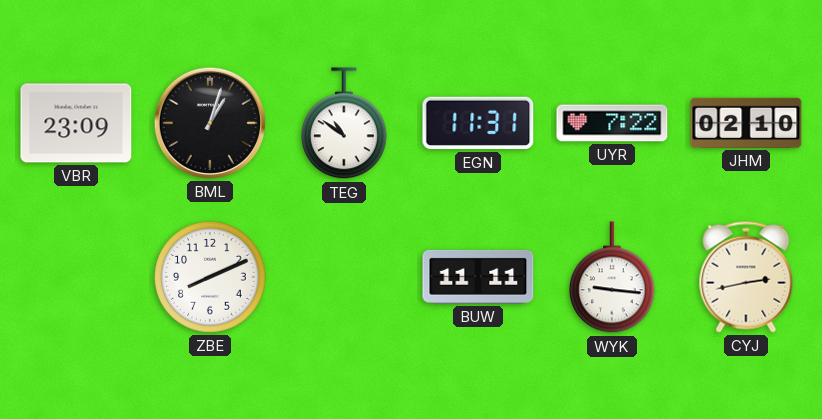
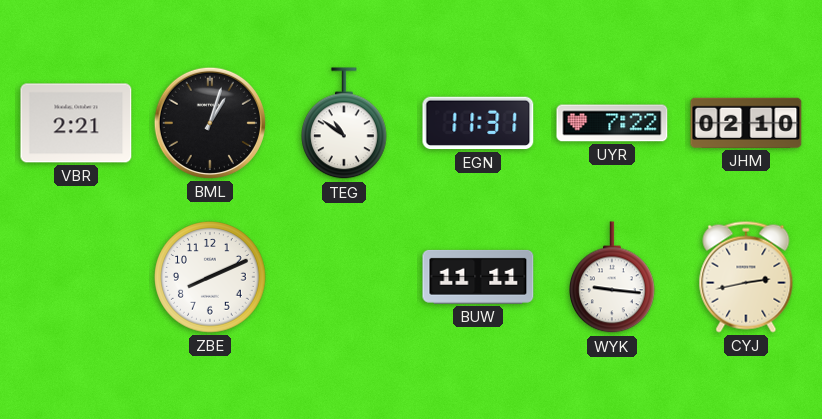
VBR: 23:09 -> 2:21
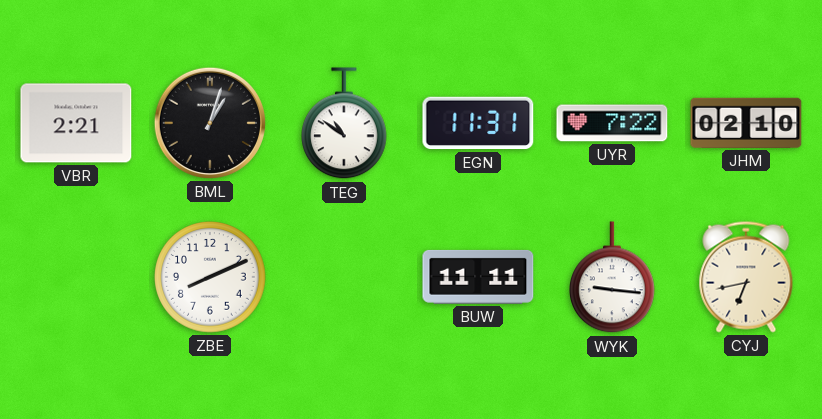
CYJ: 2:43 -> 6:43
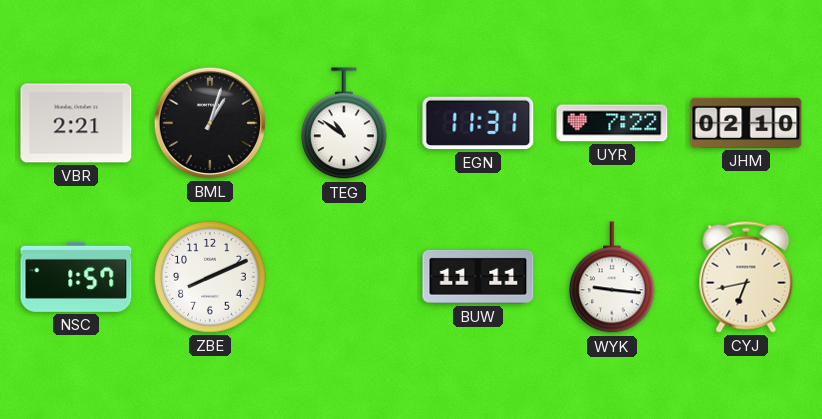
NSC: none -> 1:57
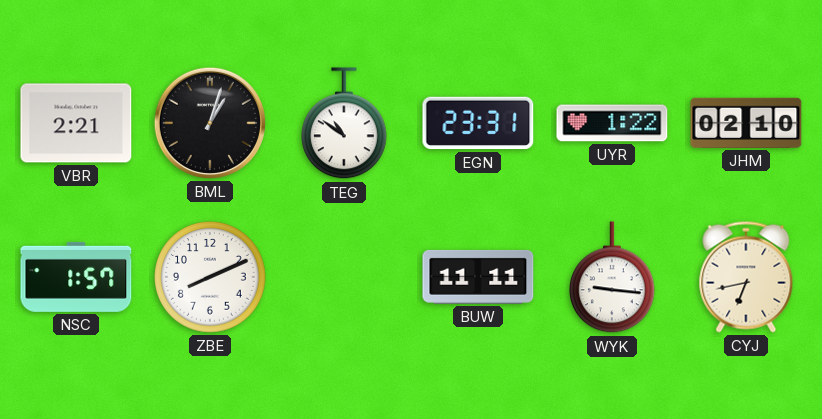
EGN: 11:31 -> 23:31
UYR: 7:22 -> 1:22
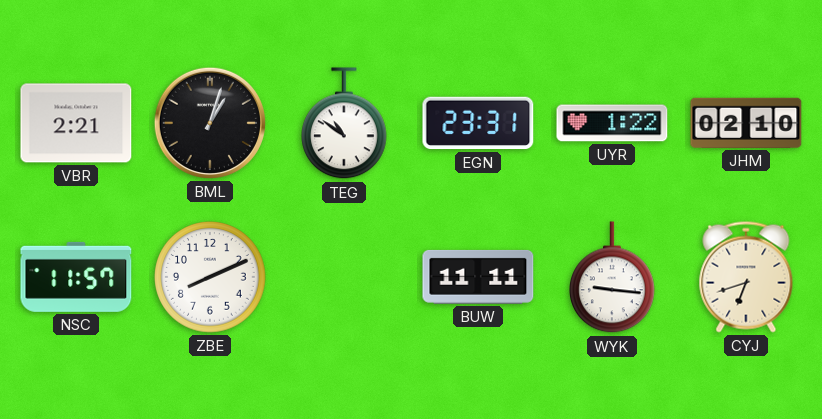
NSC: 1:57 -> 11:57
CYJ: 6:43 -> 6:42
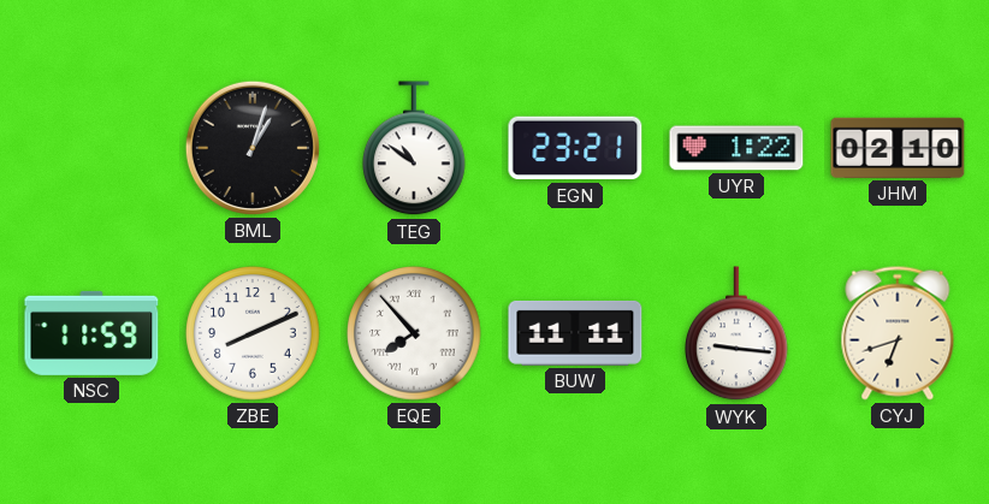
VBR: 2:21 -> none
EGN: 23:31 -> 23:21
NSC: 11:57 -> 11:59
EQE: none -> 7:53
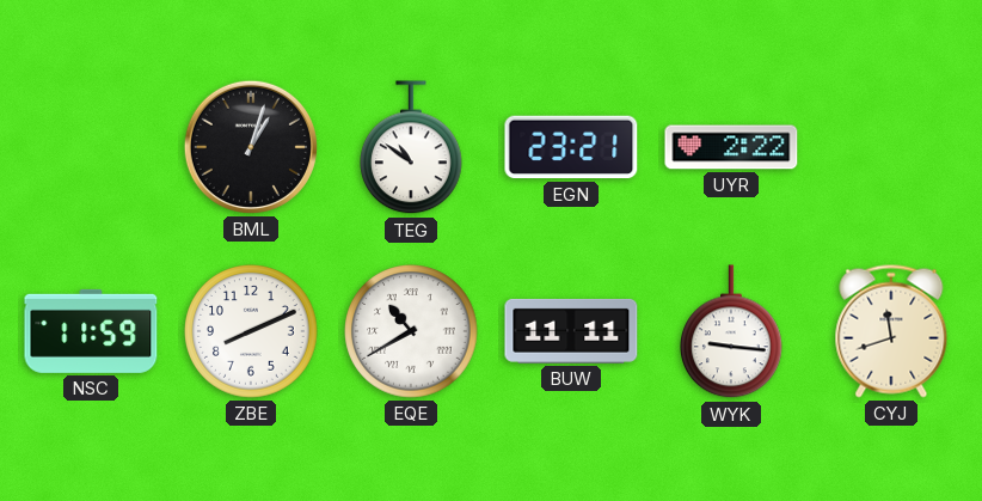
UYR: 1:22 -> 2:22
JHM: 02:10 -> none
EQE: 7:53 -> 10:40
CYJ: 6:42 -> 11:42
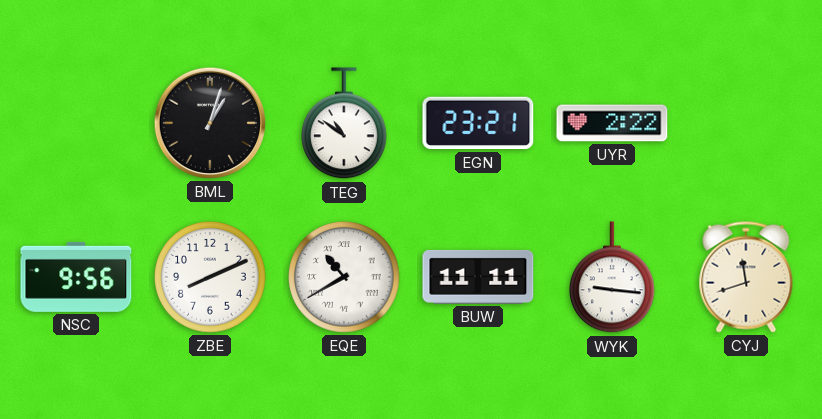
NSC: 11:59 -> 9:56
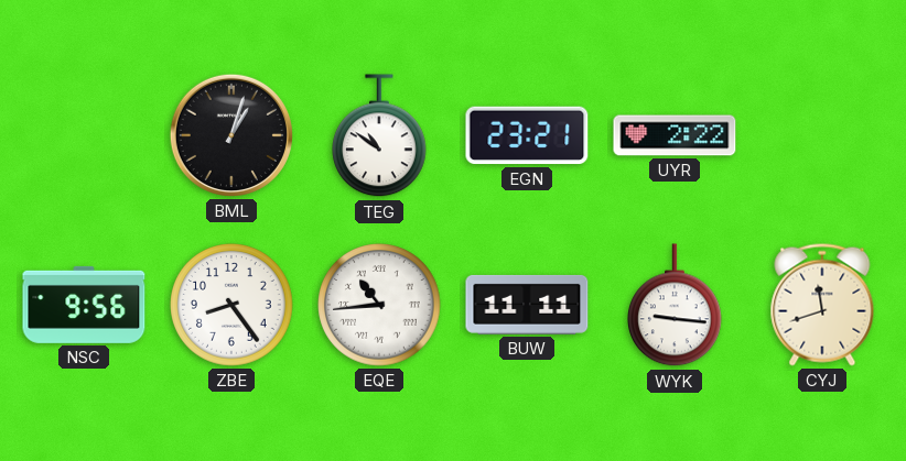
ZBE: 8:11 -> 8:24
EQE: 10:40 -> 10:44
